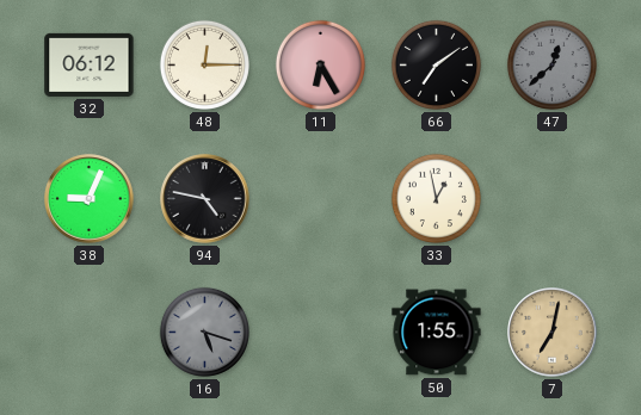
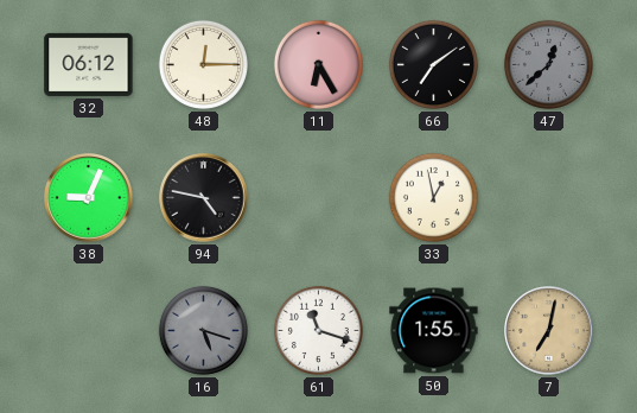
61: none -> 11:18
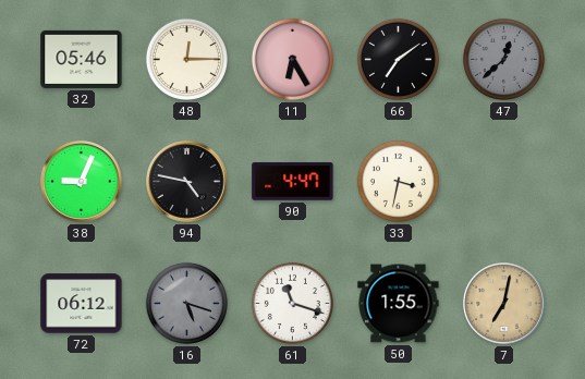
32: 06:12 -> 05:46
90: none -> 4:47
33: 12:58 -> 3:32
72: none -> 06:12
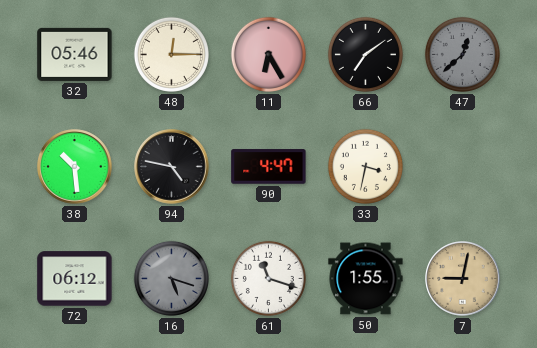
38: 9:04 -> 10:29
7: 7:02 -> 9:02
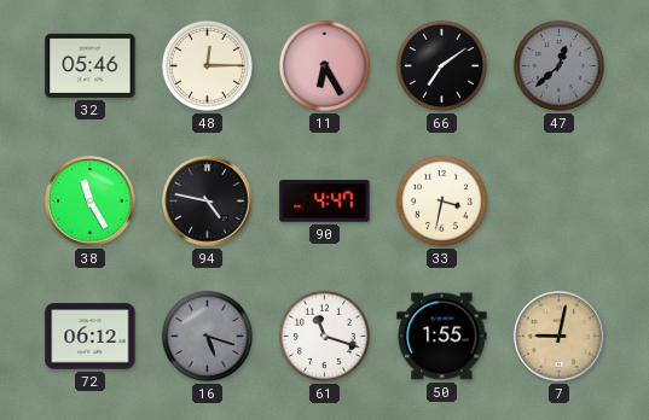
38: 10:29 -> 11:25
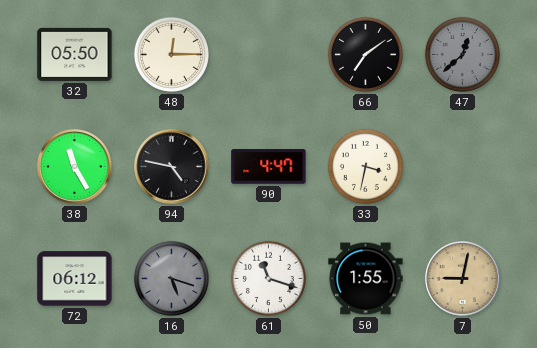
32: 05:46 -> 05:50
11: 6:25 -> none
